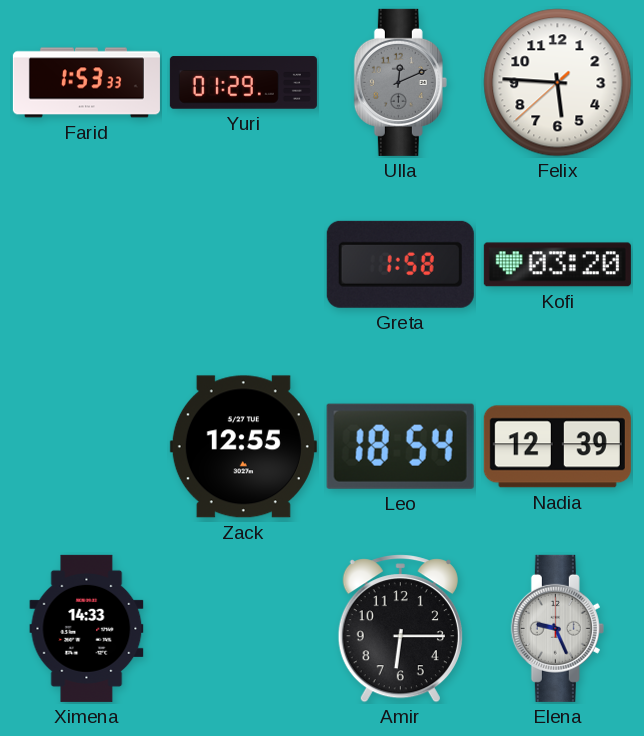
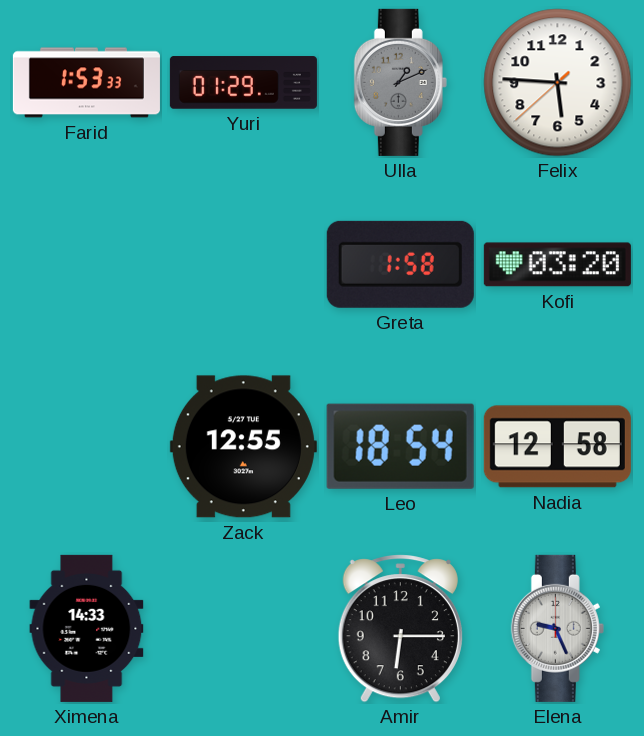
Ulla: 12:11 -> 1:11
Nadia: 12:39 -> 12:58
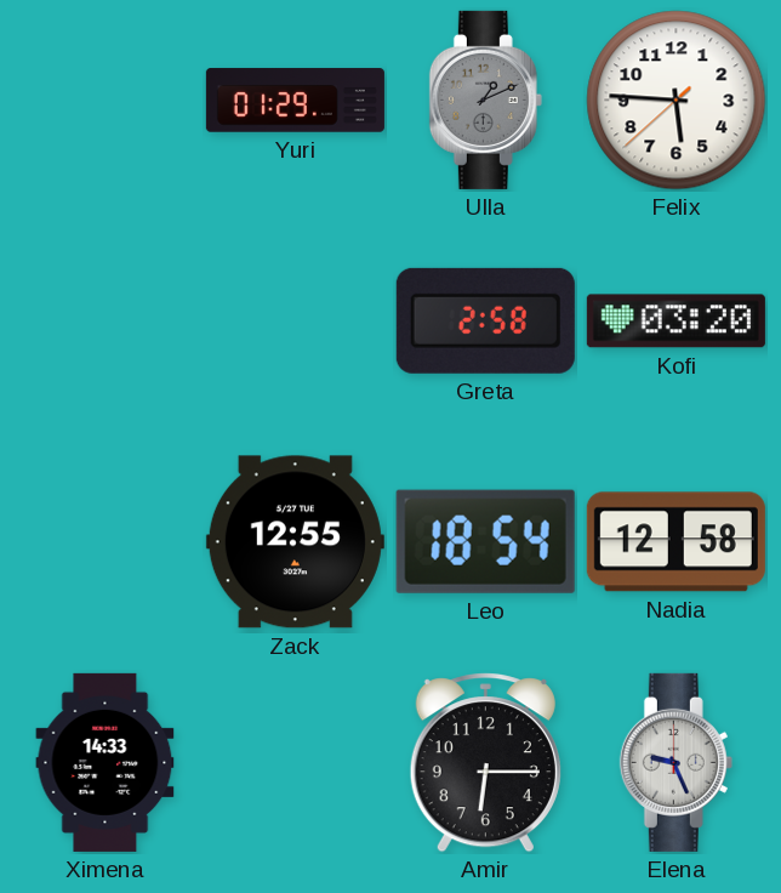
Farid: 1:53 -> none
Greta: 1:58 -> 2:58
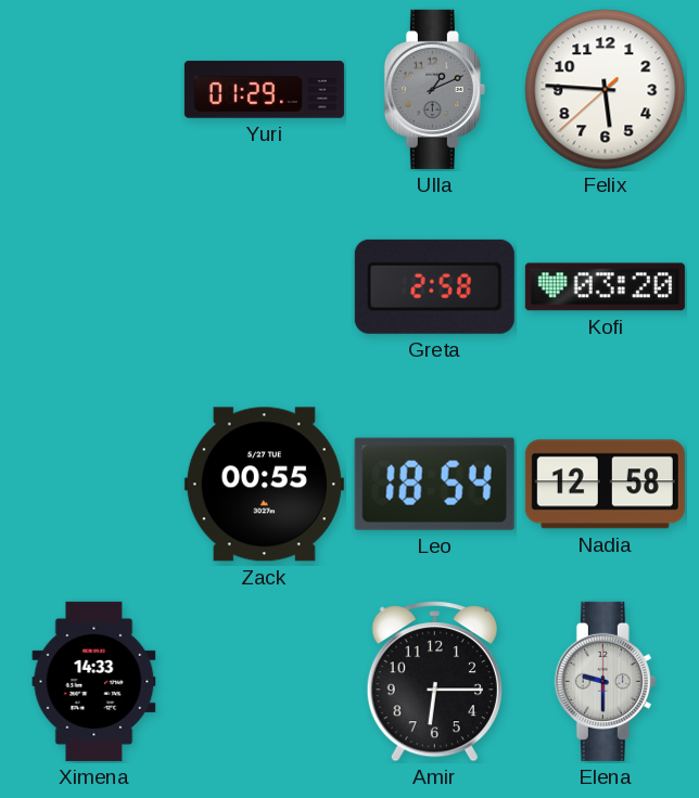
Zack: 12:55 -> 00:55
Elena: 9:26 -> 9:30
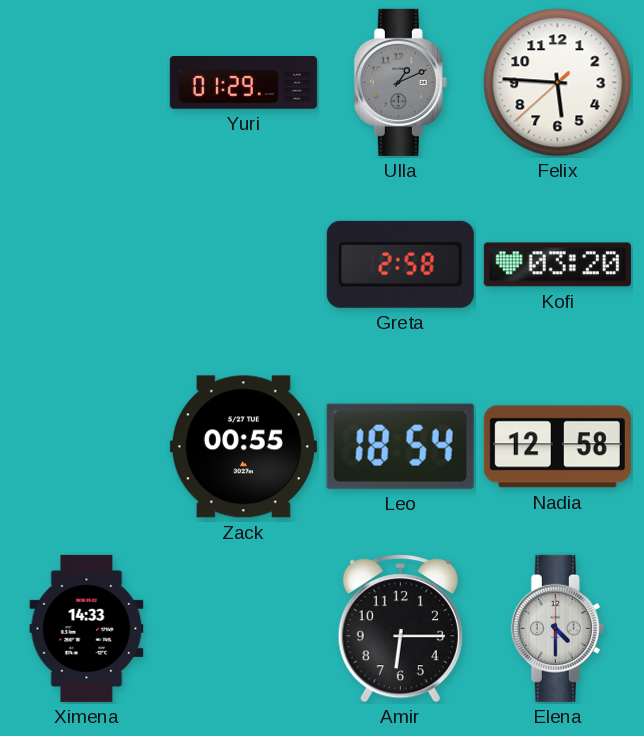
Elena: 9:30 -> 4:30
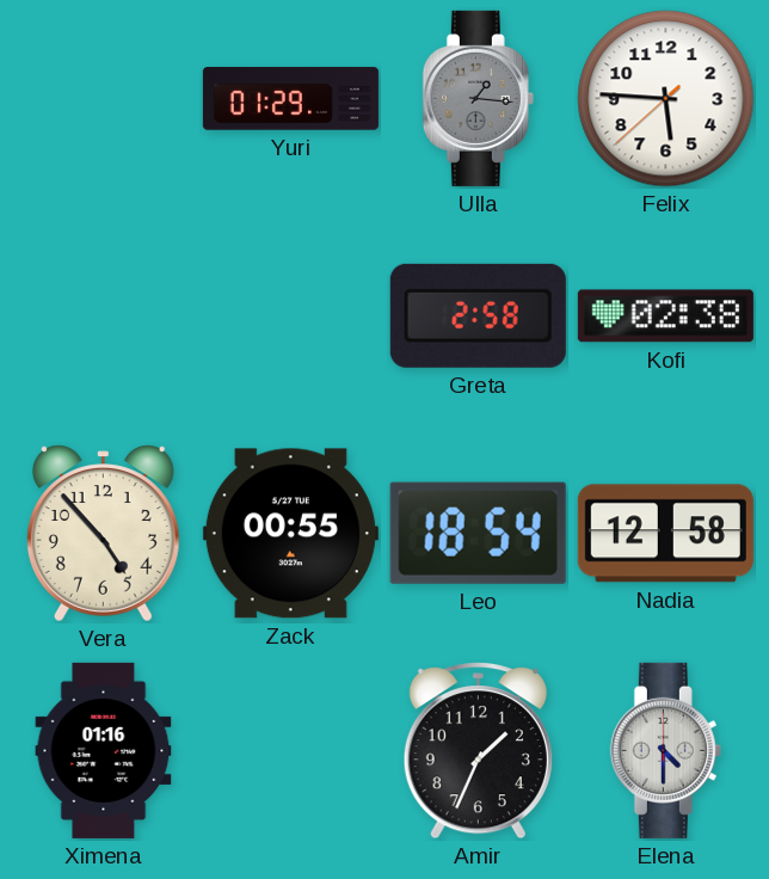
Ulla: 1:11 -> 1:16
Kofi: 03:20 -> 02:38
Vera: none -> 4:53
Ximena: 14:33 -> 01:16
Amir: 6:15 -> 1:34
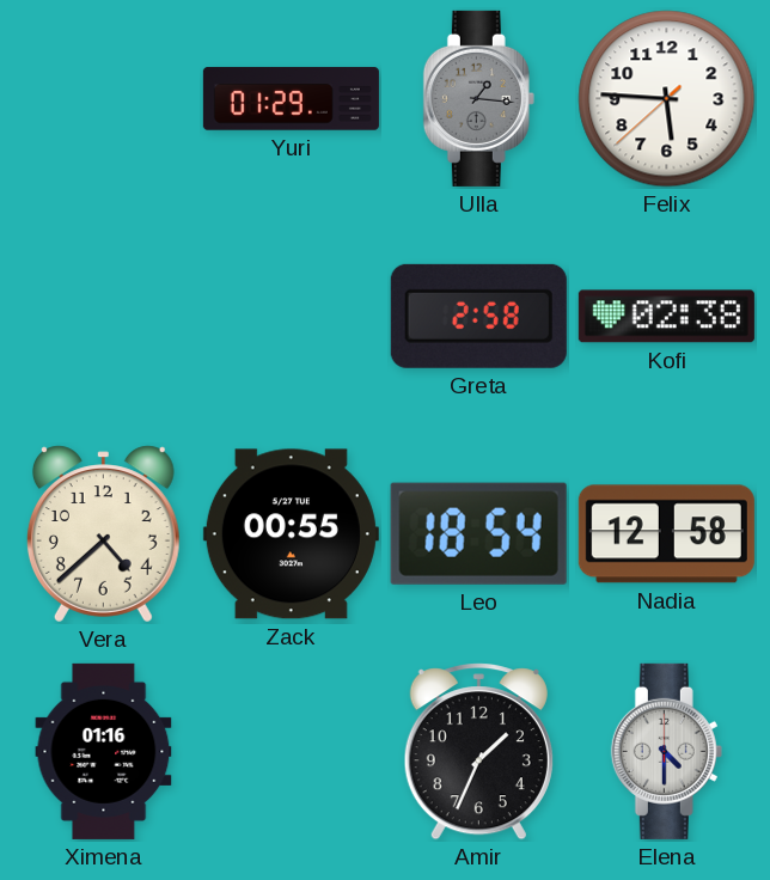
Vera: 4:53 -> 4:38
